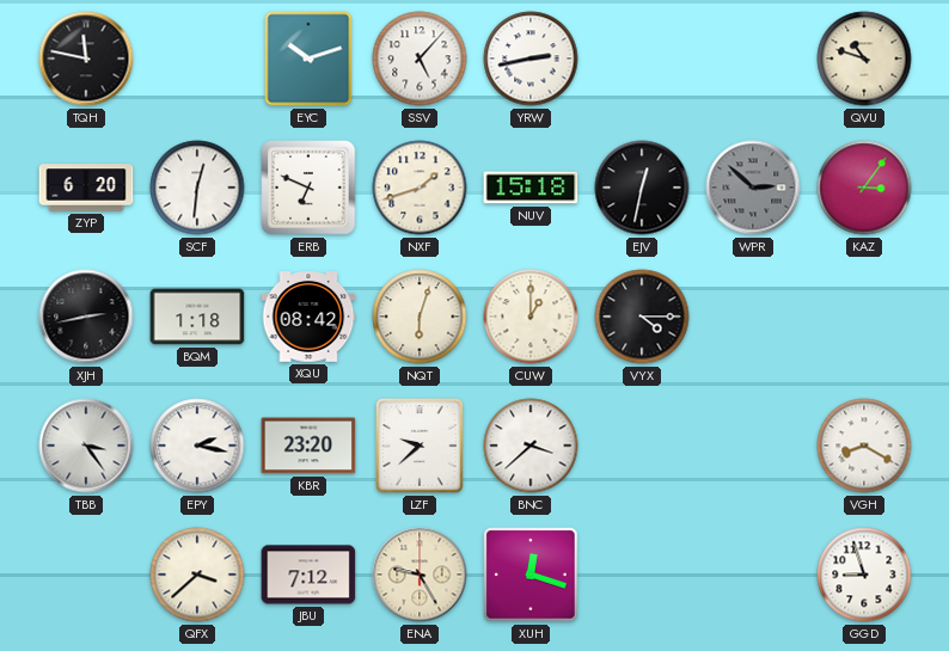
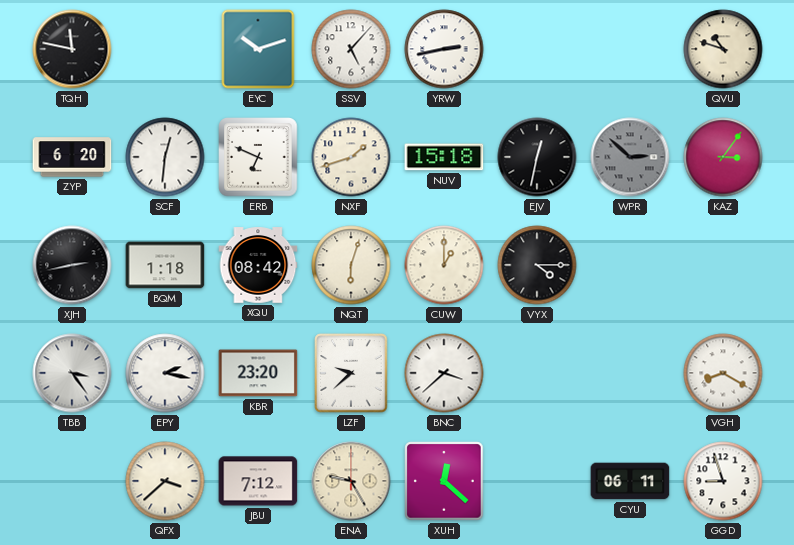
XUH: 12:18 -> 12:22
CYU: none -> 06:11
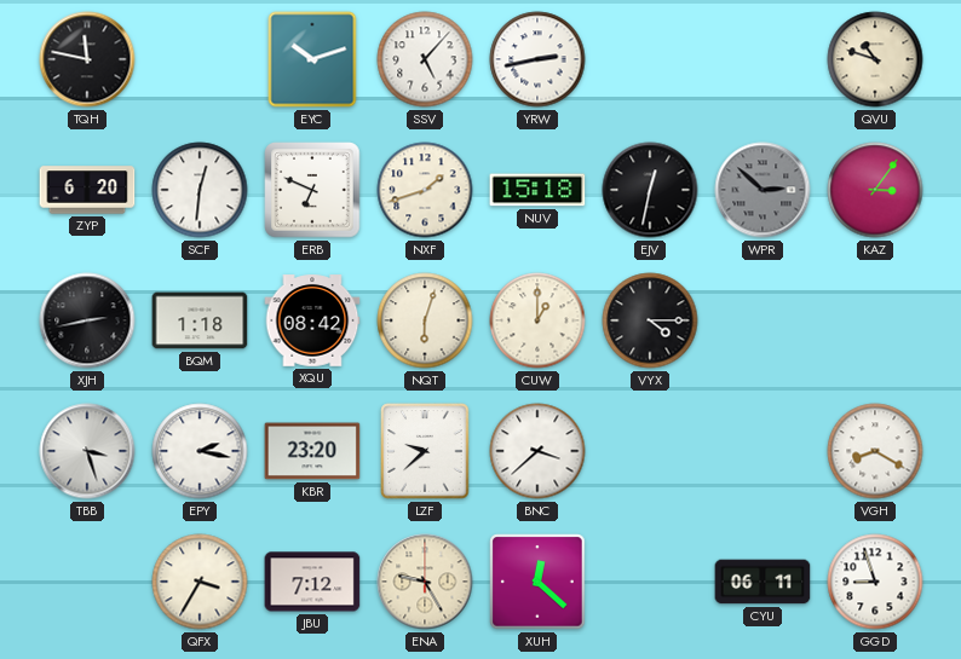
TBB: 3:24 -> 3:27
QFX: 3:38 -> 3:35
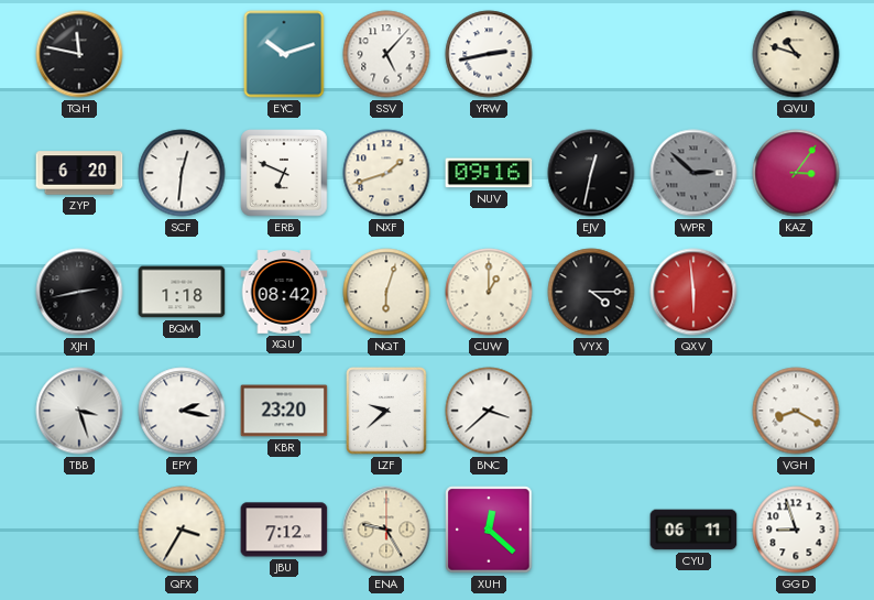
NUV: 15:18 -> 09:16
QXV: none -> 5:59
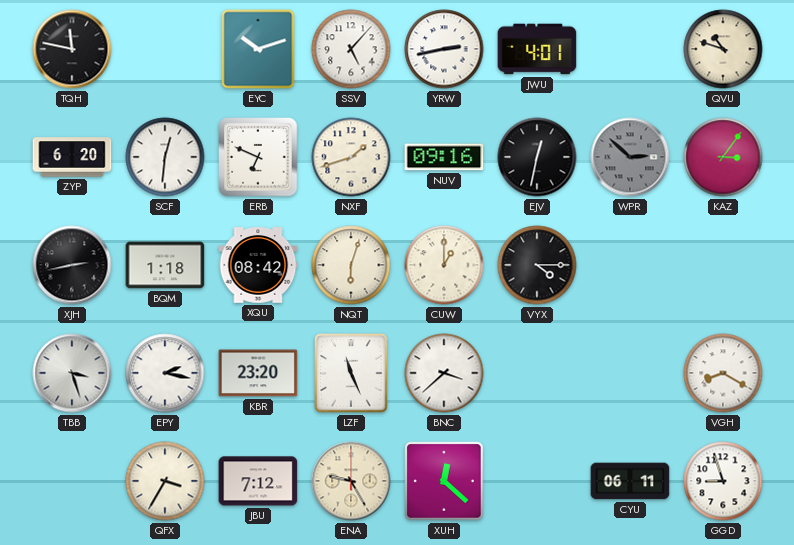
JWU: none -> 4:01
QXV: 5:59 -> none
LZF: 9:38 -> 11:26
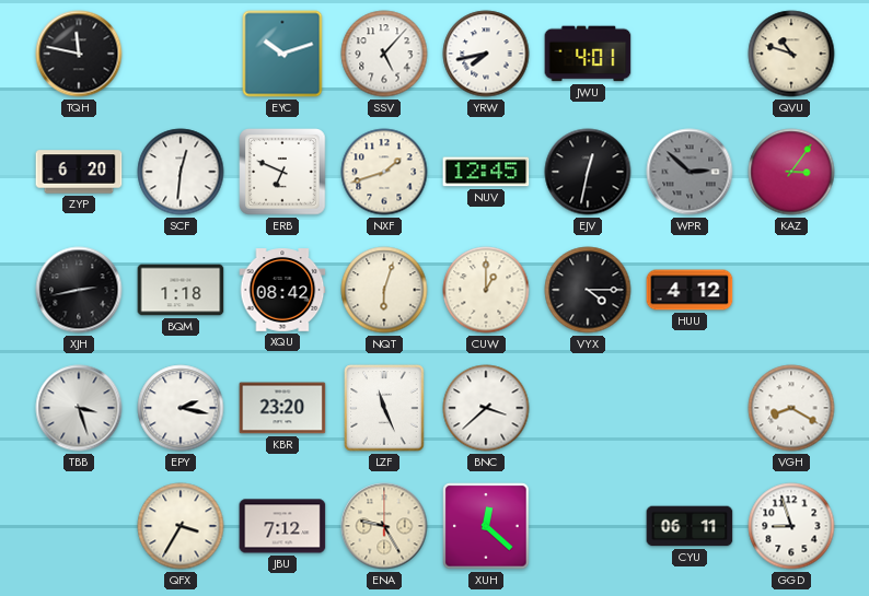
YRW: 2:43 -> 7:43
NUV: 09:16 -> 12:45
HUU: none -> 4:12
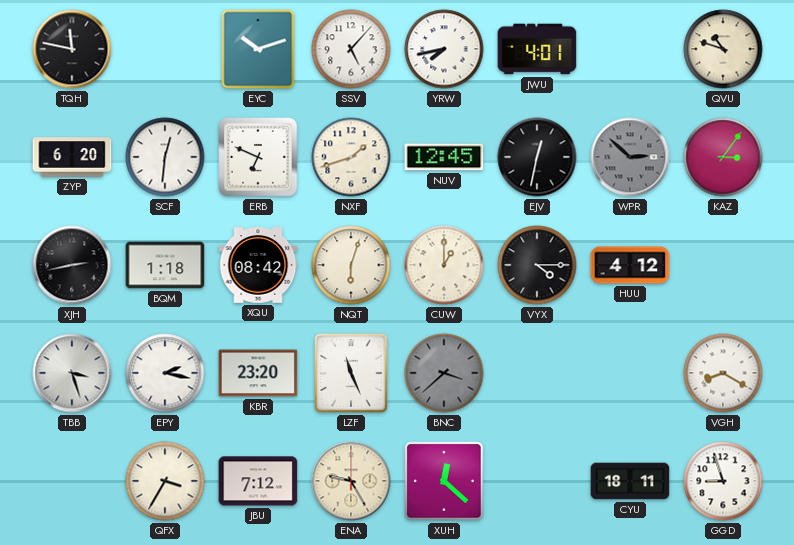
BNC dial: white -> grey
CYU: 06:11 -> 18:11
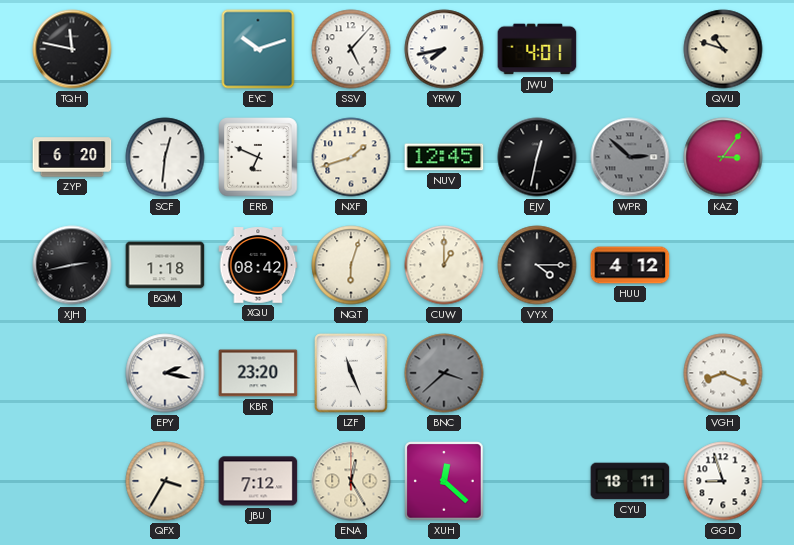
TBB: 3:27 -> none
VGH: 8:20 -> 8:19
ENA: 9:25 -> 12:25
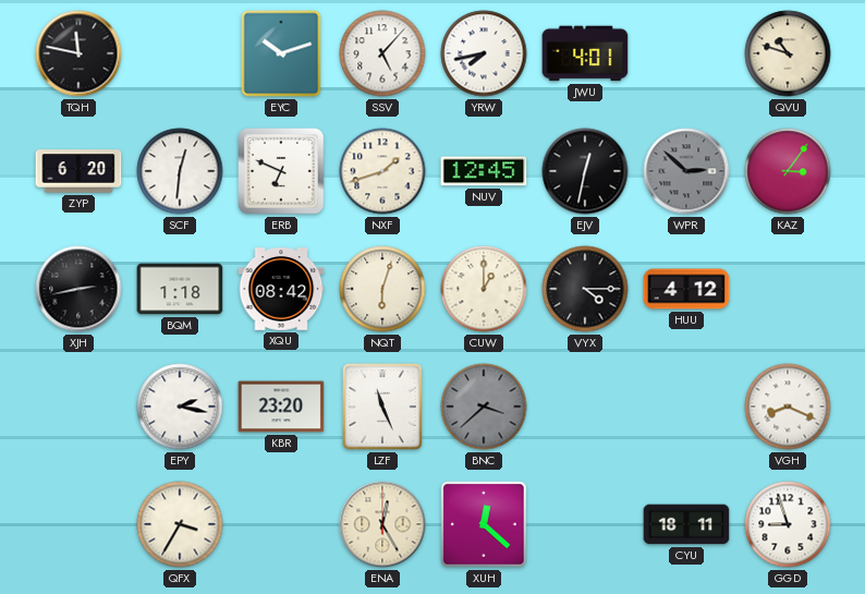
JBU: 7:12 -> none
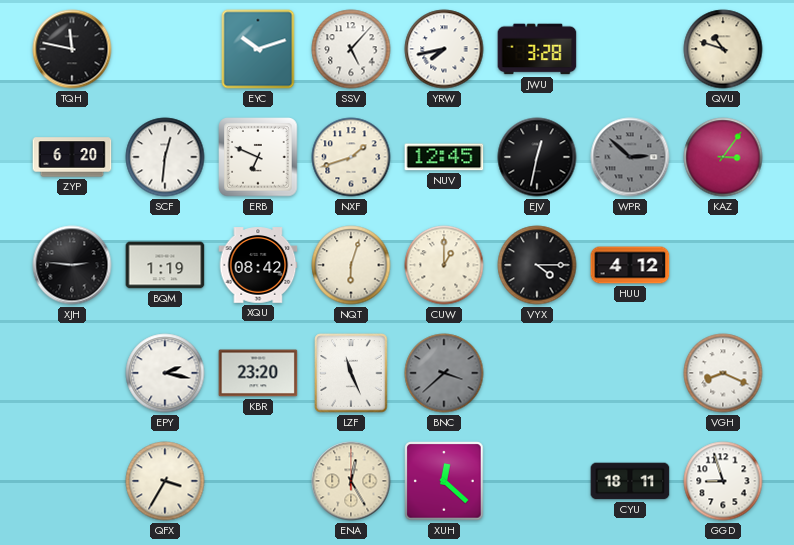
JWU: 4:01 -> 3:28
XJH: 2:43 -> 2:46
BQM: 1:18 -> 1:19
